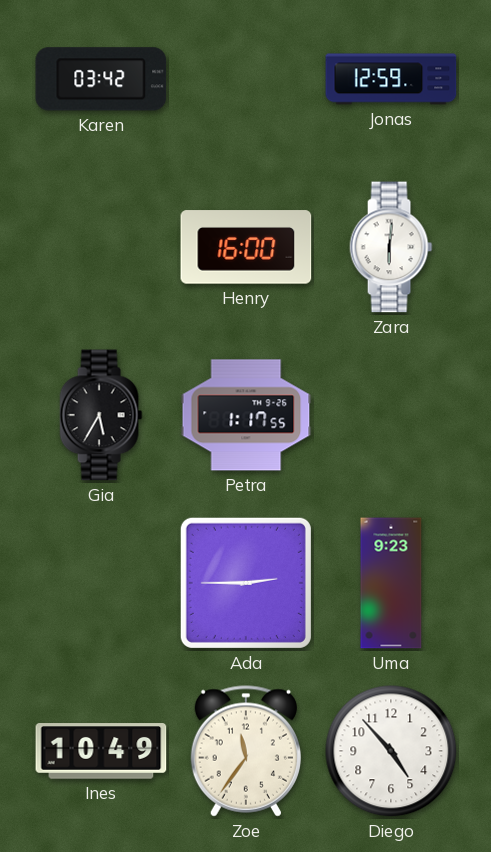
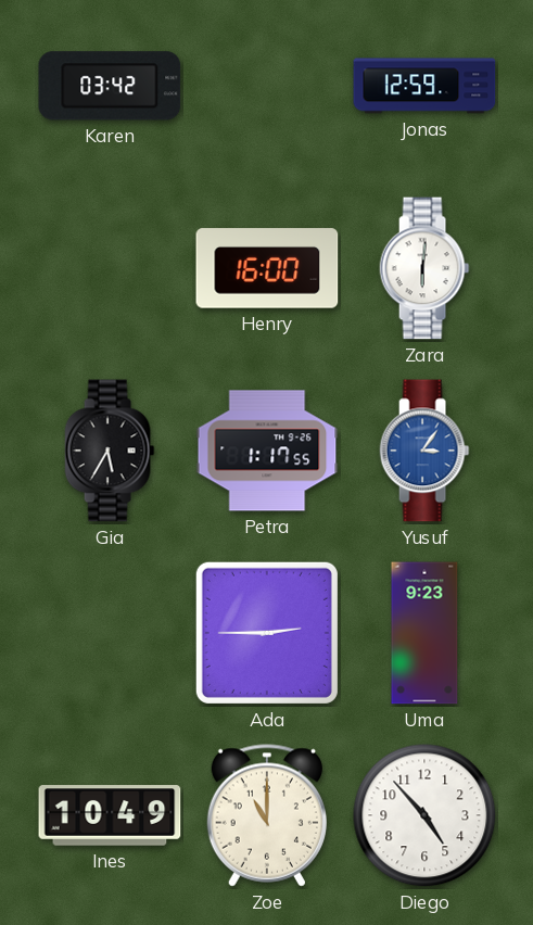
Yusuf: none -> 3:06
Zoe: 11:36 -> 11:00
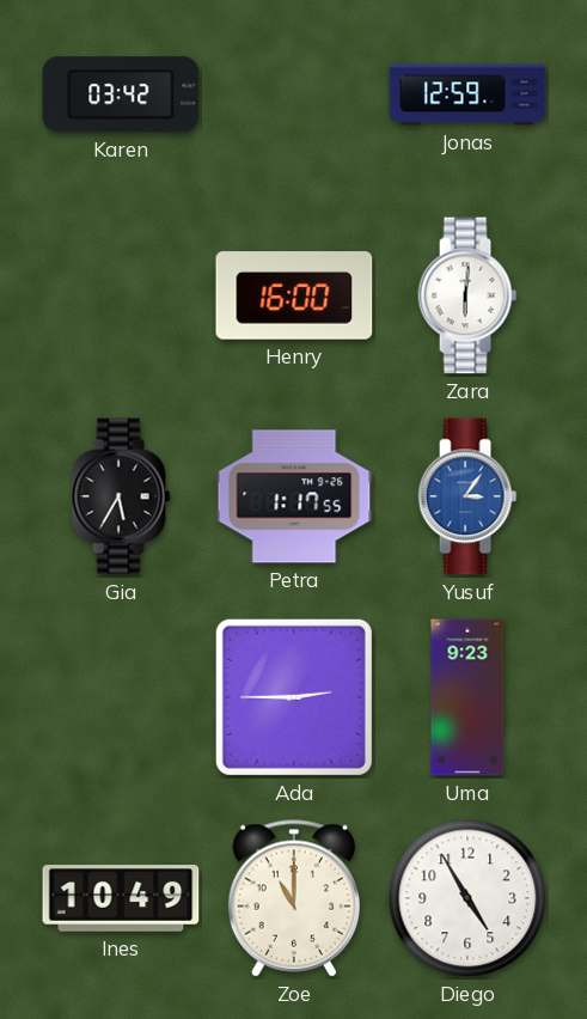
Diego: 4:53 -> 4:55
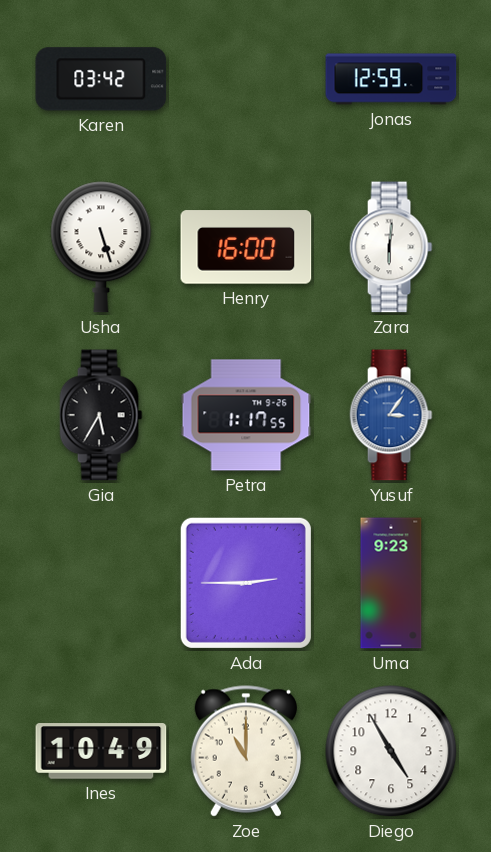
Usha: none -> 5:27
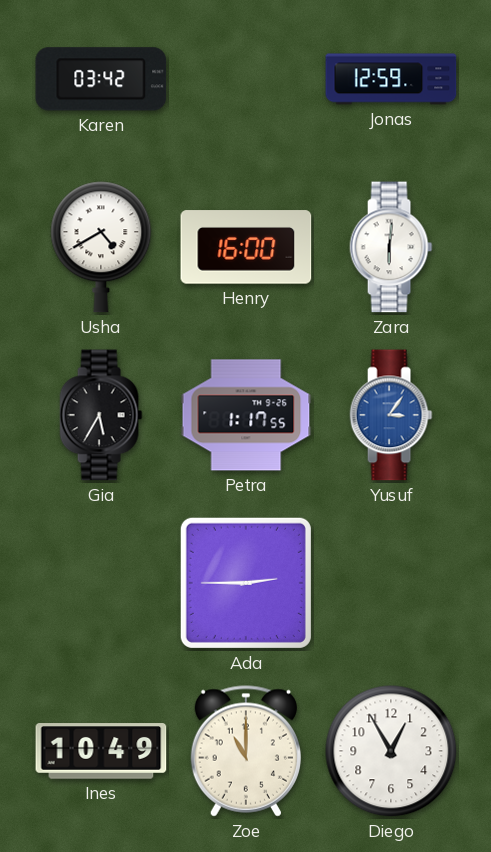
Usha: 5:27 -> 4:40
Uma: 9:23 -> none
Diego: 4:55 -> 12:55
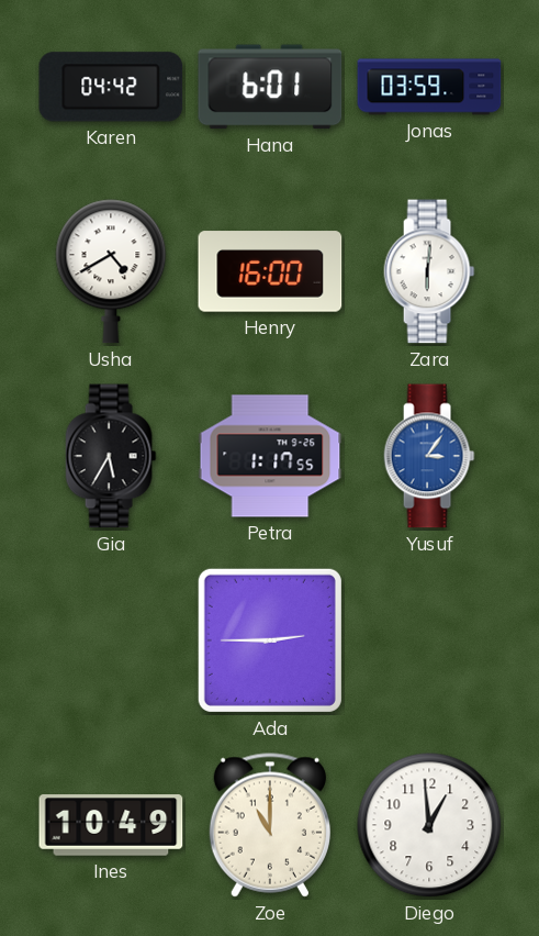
Karen: 03:42 -> 04:42
Hana: none -> 6:01
Jonas: 12:59 -> 03:59
Diego: 12:55 -> 12:59
